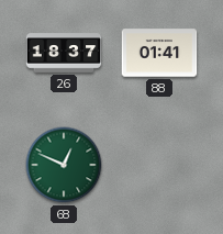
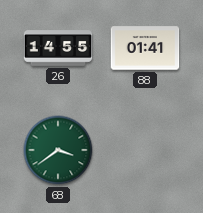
26: 18:37 -> 14:55
68: 12:49 -> 3:39
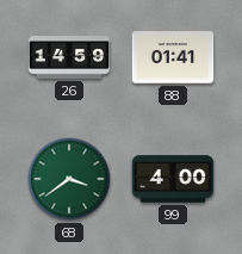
26: 14:55 -> 14:59
99: none -> 4:00
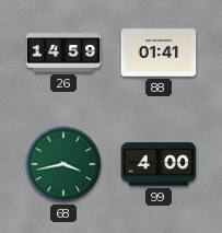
68: 3:39 -> 3:43
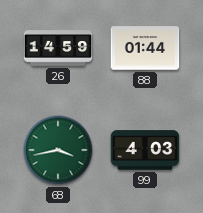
88: 01:41 -> 01:44
99: 4:00 -> 4:03
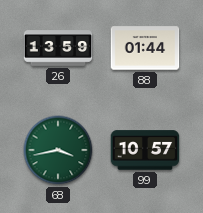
26: 14:59 -> 13:59
99: 4:03 -> 10:57
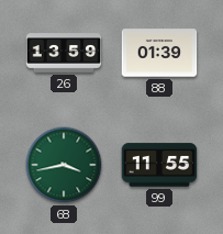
88: 01:44 -> 01:39
99: 10:57 -> 11:55
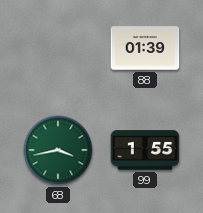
26: 13:59 -> none
99: 11:55 -> 1:55
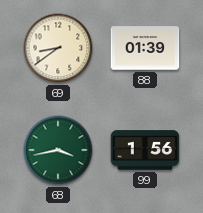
69: none -> 8:39
99: 1:55 -> 1:56
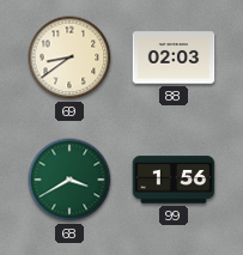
88: 01:39 -> 02:03
68: 3:43 -> 3:40
